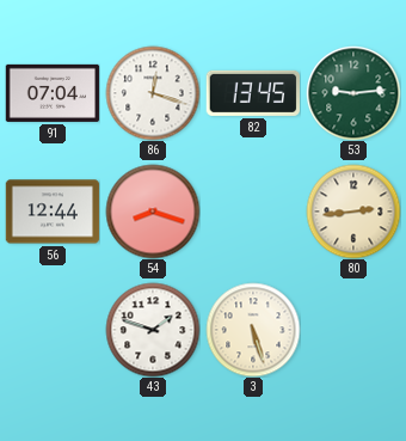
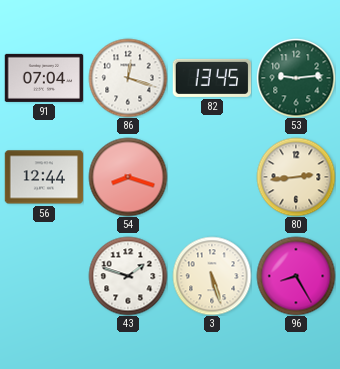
96: none -> 8:25
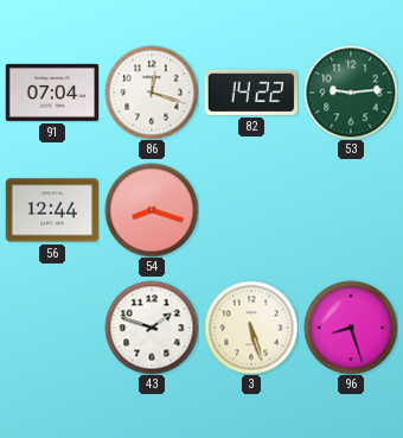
82: 13:45 -> 14:22
80: 2:44 -> none
96: 8:25 -> 8:27
